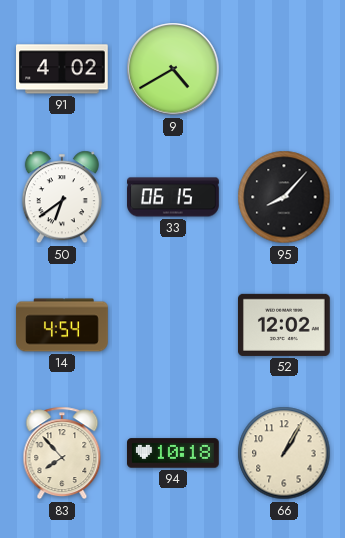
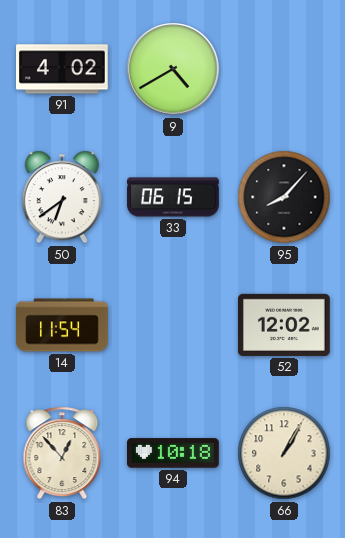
14: 4:54 -> 11:54
83: 7:53 -> 12:53
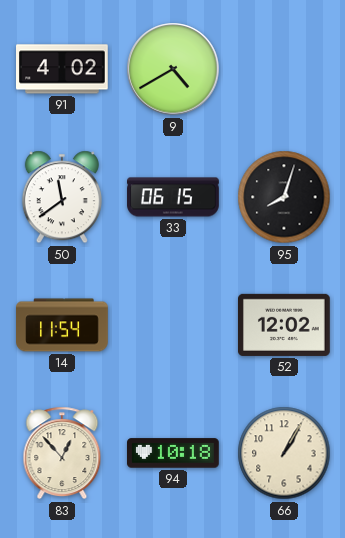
50: 6:39 -> 11:39
95: 8:07 -> 8:03
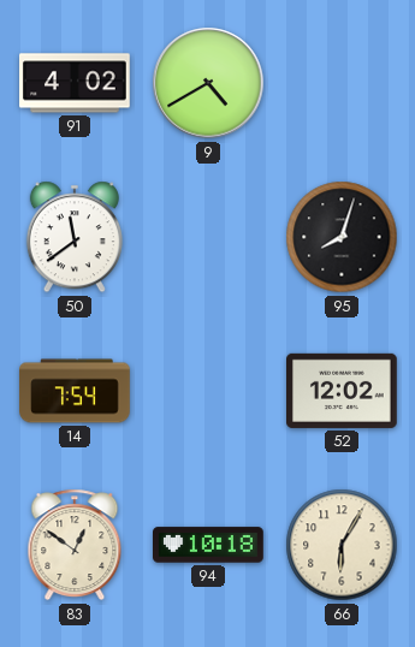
33: 06:15 -> none
14: 11:54 -> 7:54
83: 12:53 -> 12:51
66: 1:05 -> 6:05
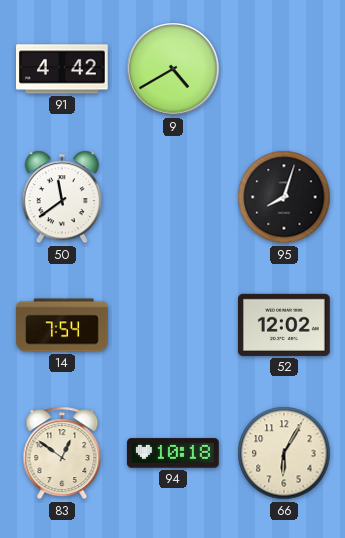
91: 4:02 -> 4:42
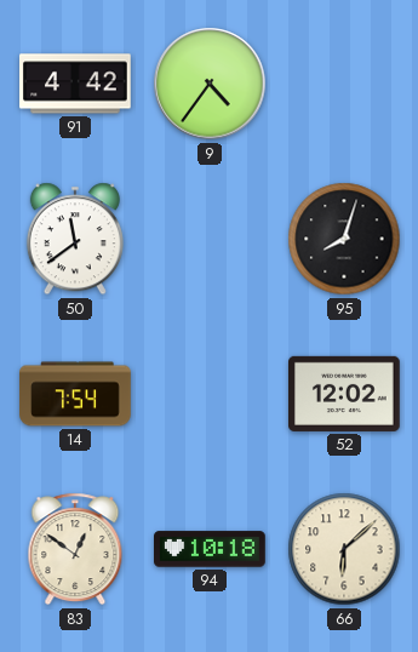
9: 4:40 -> 4:36
66: 6:05 -> 6:08
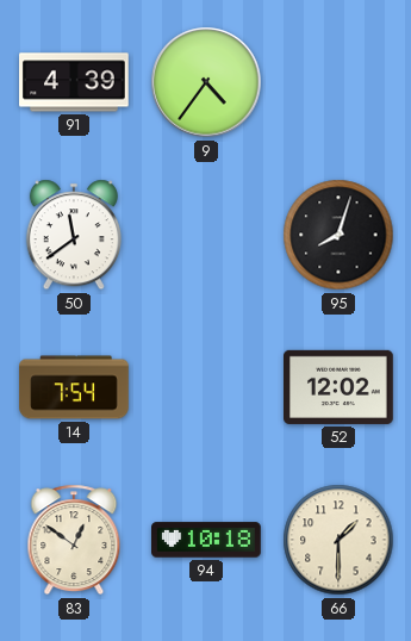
91: 4:42 -> 4:39
66: 6:08 -> 1:30
